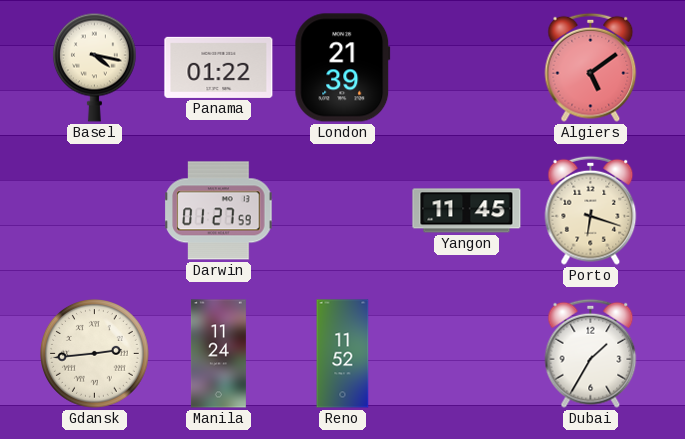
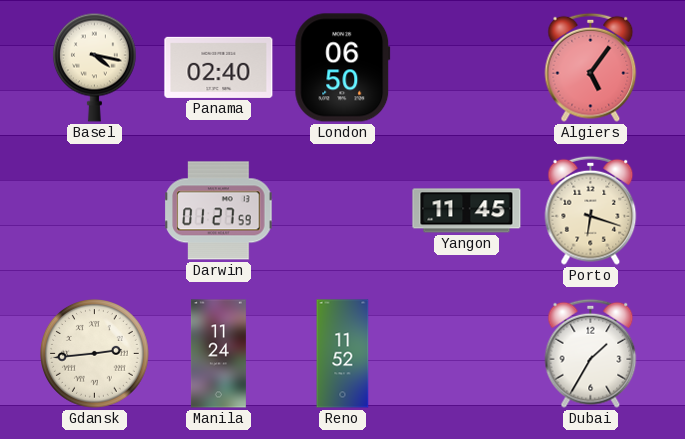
Panama: 01:22 -> 02:40
London: 21:39 -> 06:50
Algiers: 5:09 -> 5:06
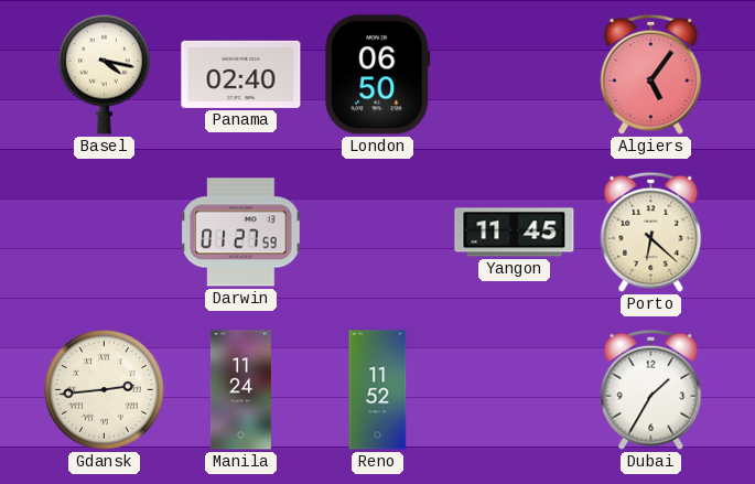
Porto: 6:18 -> 6:22
